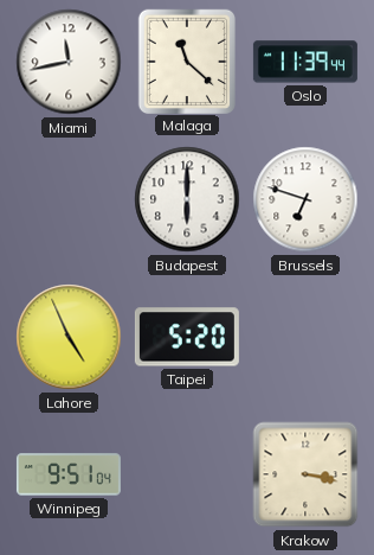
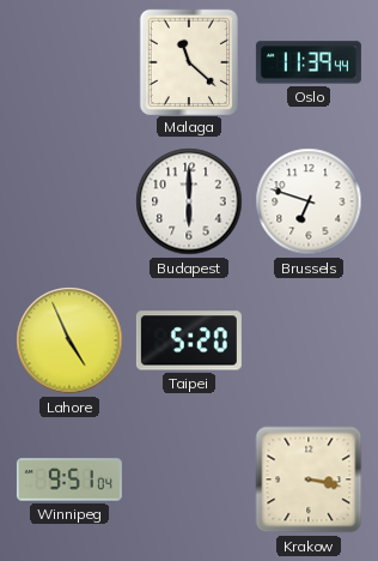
Miami: 11:43 -> none
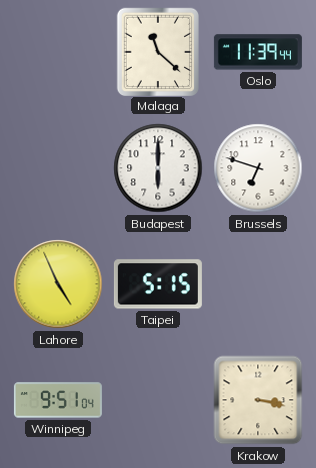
Taipei: 5:20 -> 5:15
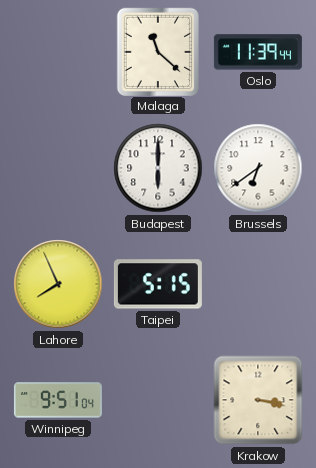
Brussels: 6:48 -> 6:39
Lahore: 4:56 -> 7:56
